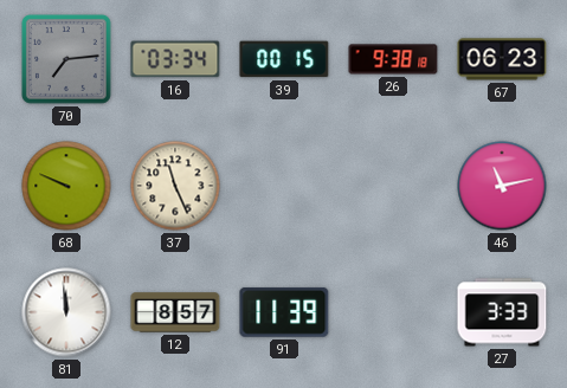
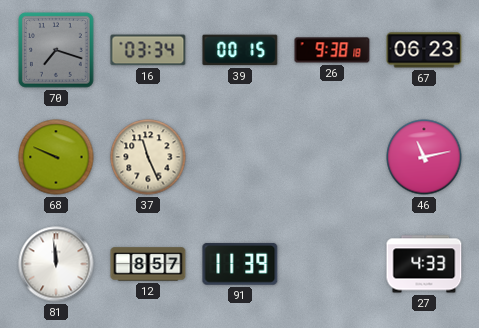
70: 7:14 -> 7:18
27: 3:33 -> 4:33
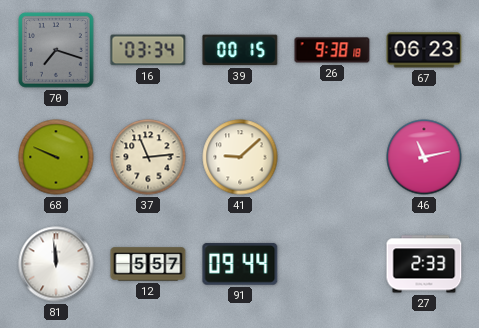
37: 11:26 -> 11:14
41: none -> 9:08
12: 8:57 -> 5:57
91: 11:39 -> 09:44
27: 4:33 -> 2:33
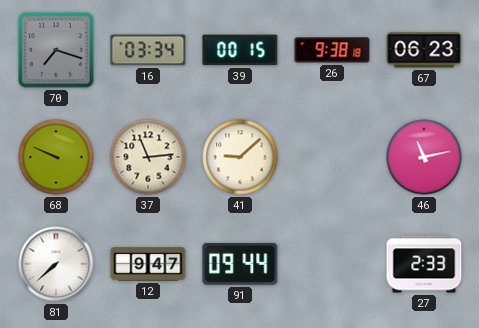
81: 11:59 -> 7:38
12: 5:57 -> 9:47
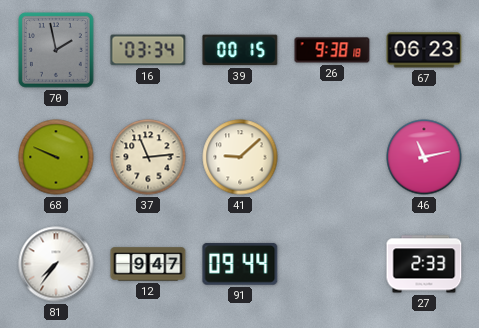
70: 7:18 -> 1:58
81: 7:38 -> 7:36
